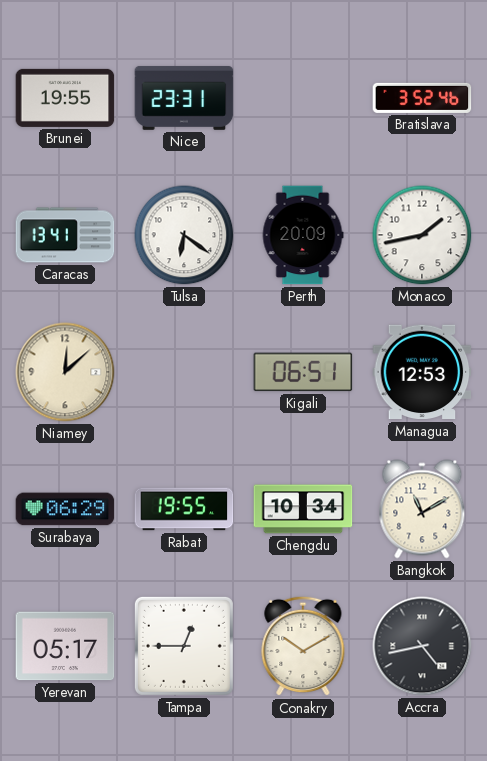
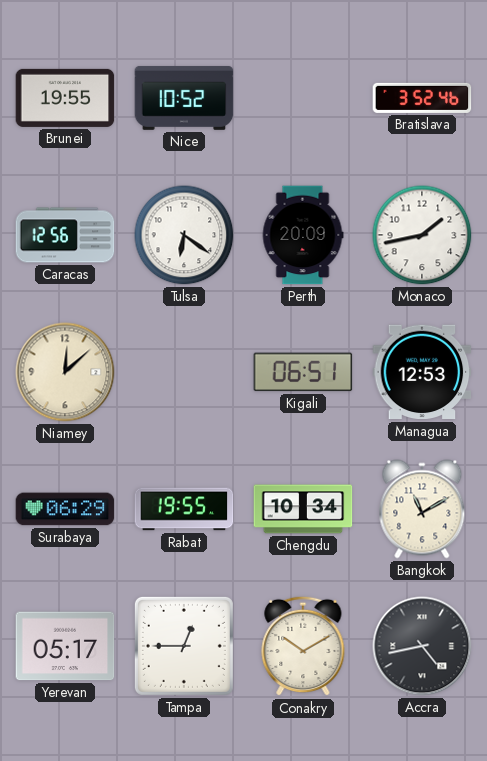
Nice: 23:31 -> 10:52
Caracas: 13:41 -> 12:56
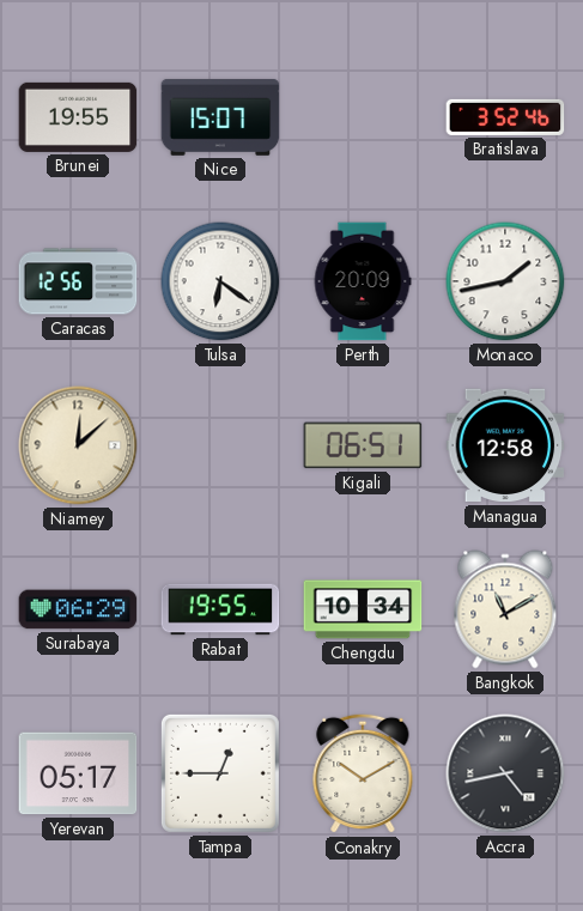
Nice: 10:52 -> 15:07
Managua: 12:53 -> 12:58
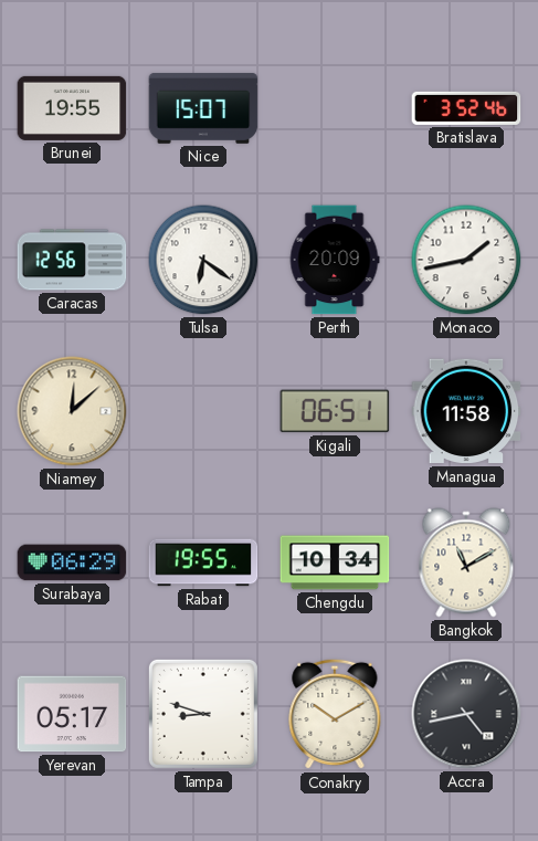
Managua: 12:58 -> 11:58
Tampa: 12:45 -> 8:48
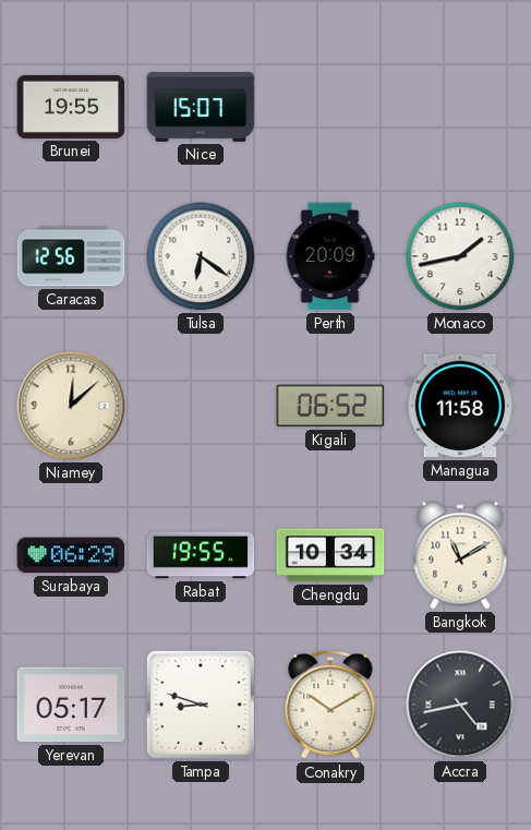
Bratislava: 3:52 -> none
Kigali: 06:51 -> 06:52
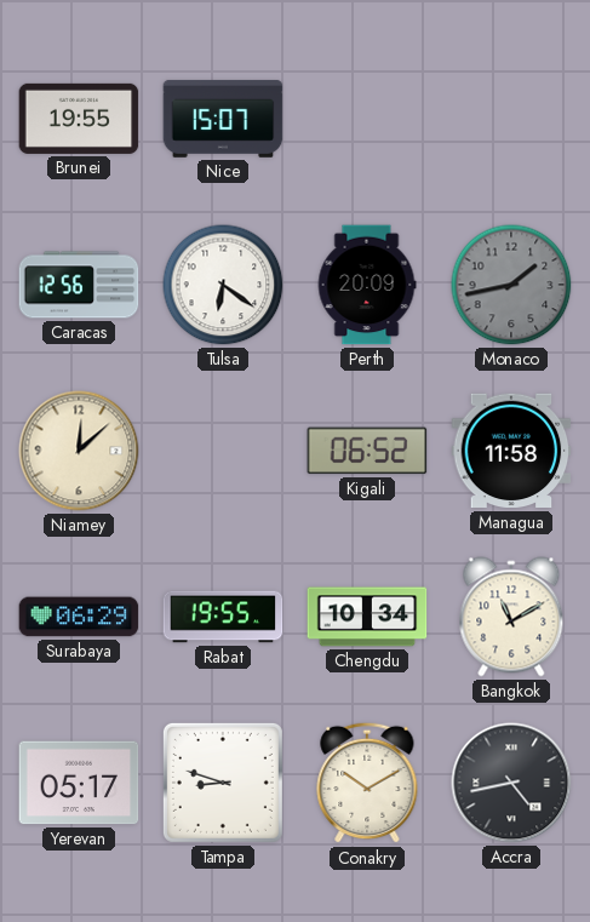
Monaco dial: white -> grey
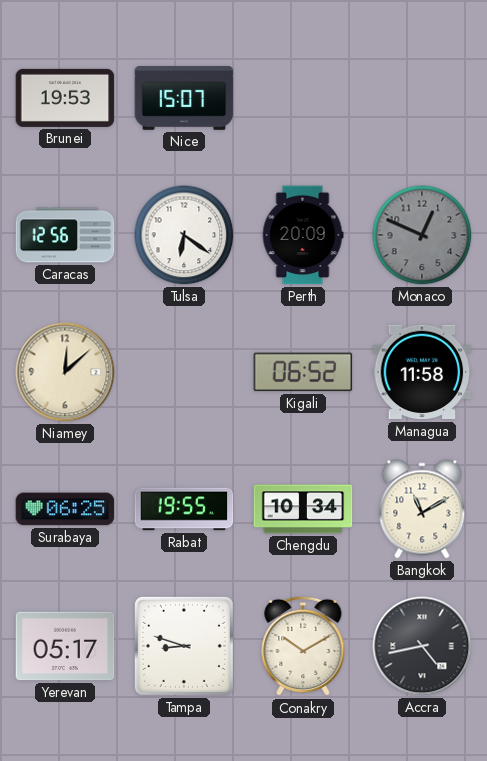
Brunei: 19:55 -> 19:53
Monaco: 1:43 -> 12:49
Surabaya: 06:29 -> 06:25
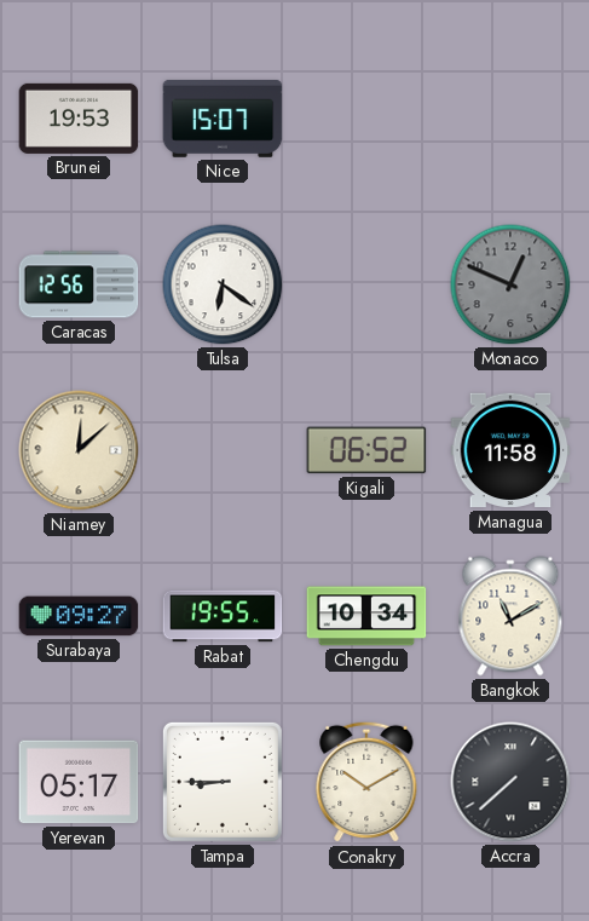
Perth: 20:09 -> none
Surabaya: 06:25 -> 09:27
Tampa: 8:48 -> 8:45
Accra: 4:43 -> 7:38
